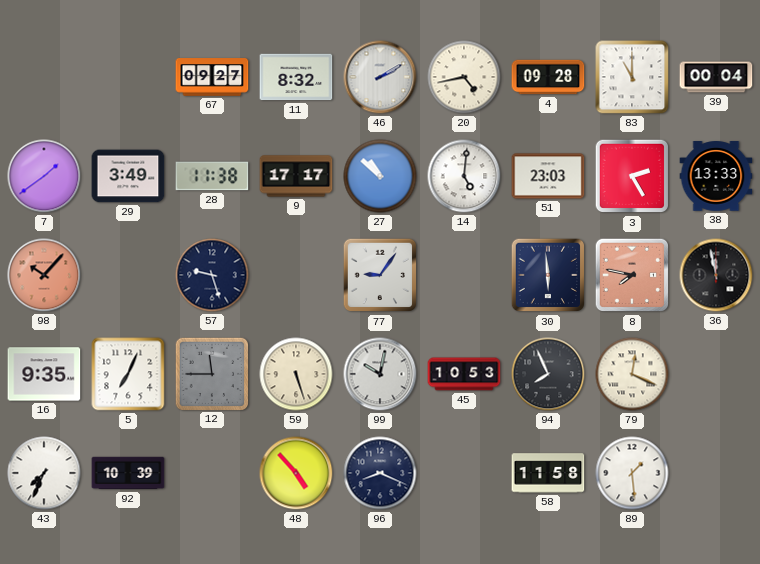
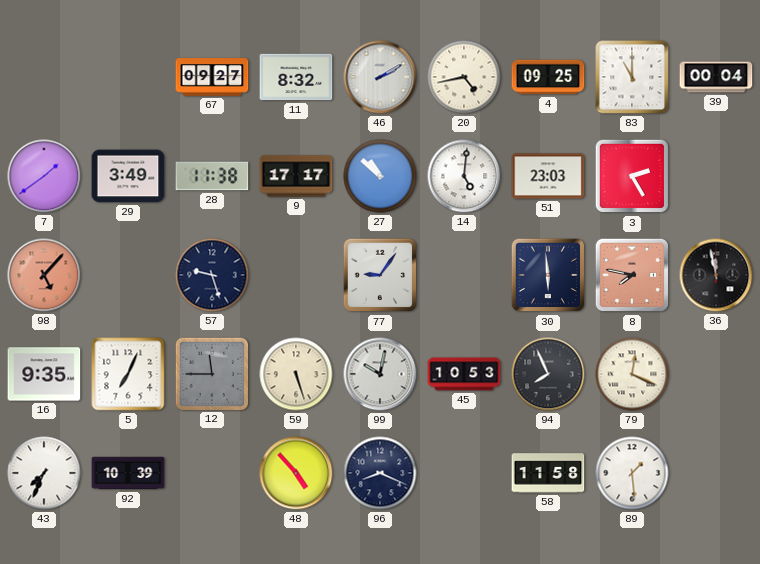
4: 09:28 -> 09:25
38: 13:33 -> none
98: 10:07 -> 5:07
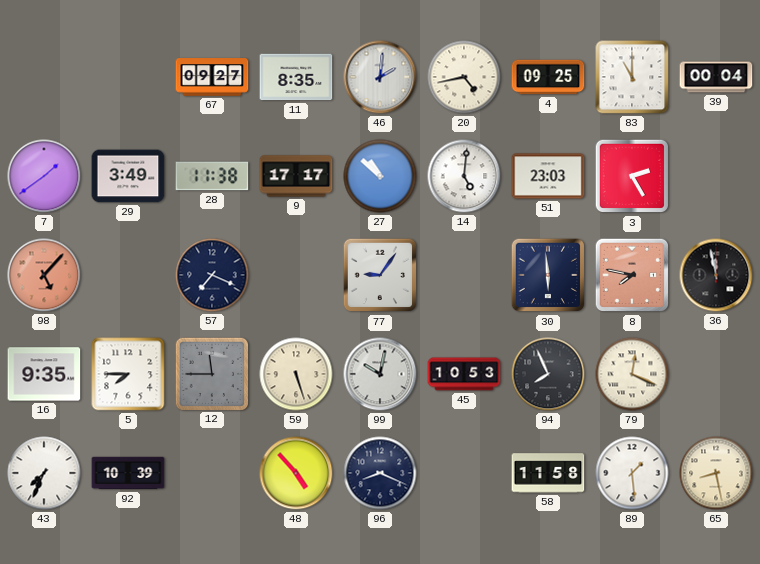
11: 8:32 -> 8:35
46: 2:10 -> 2:01
57: 9:27 -> 7:19
5: 7:04 -> 7:45
65: none -> 8:28
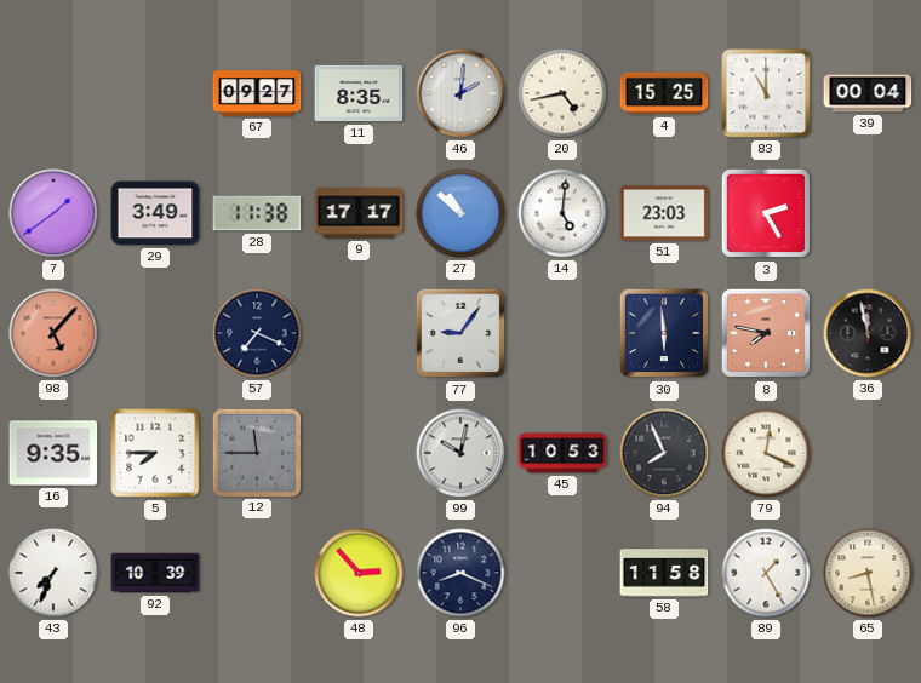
4: 09:25 -> 15:25
59: 5:27 -> none
48: 4:53 -> 2:53
89: 1:29 -> 1:25
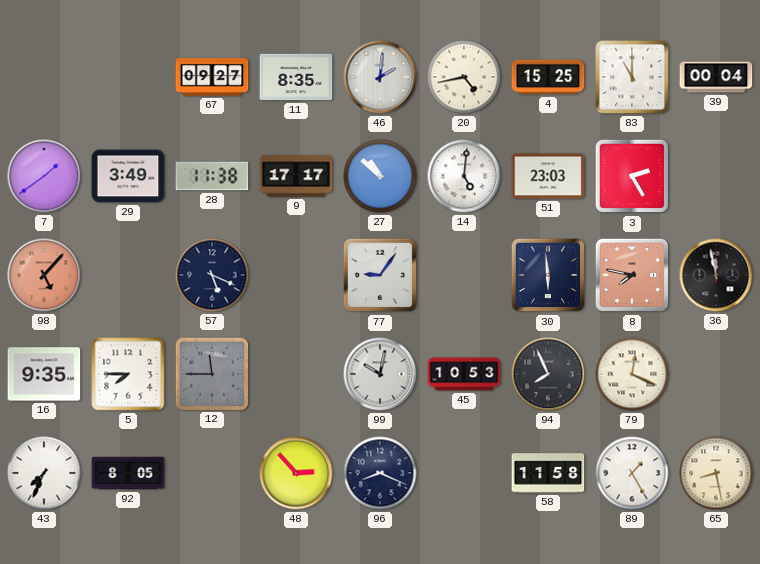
57: 7:19 -> 5:19
92: 10:39 -> 8:05
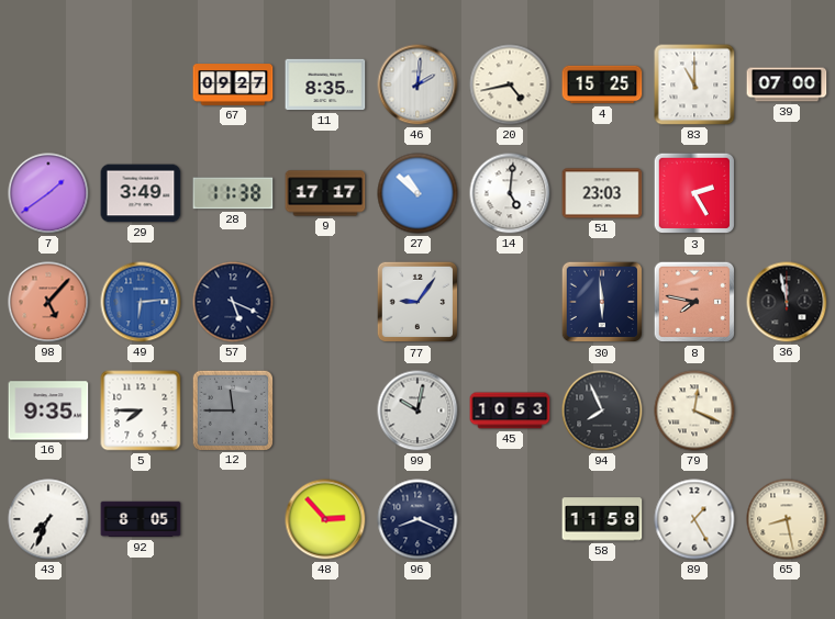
39: 00:04 -> 07:00
49: none -> 6:14
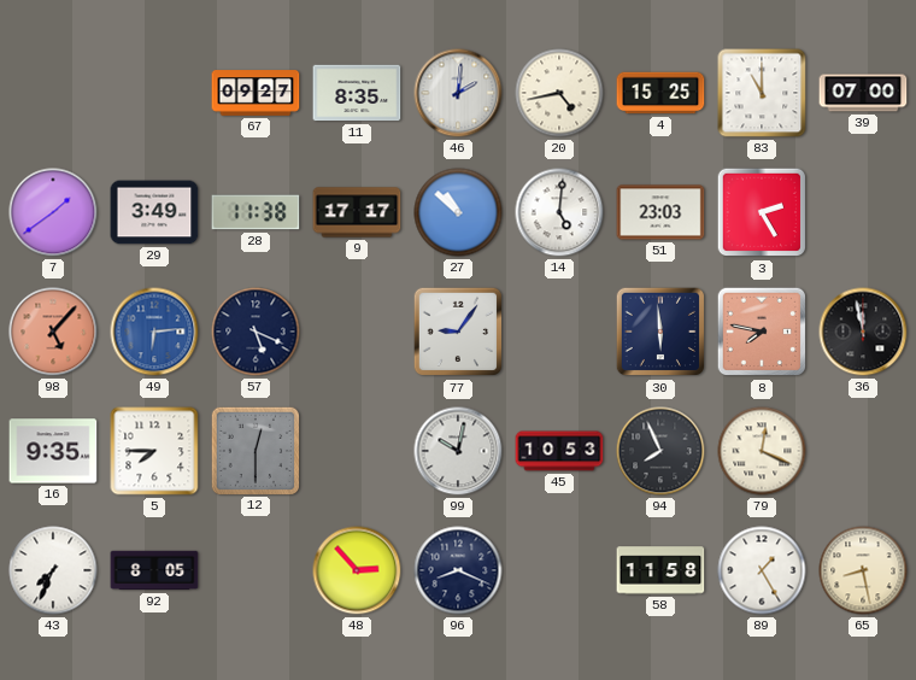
12: 11:45 -> 12:30
